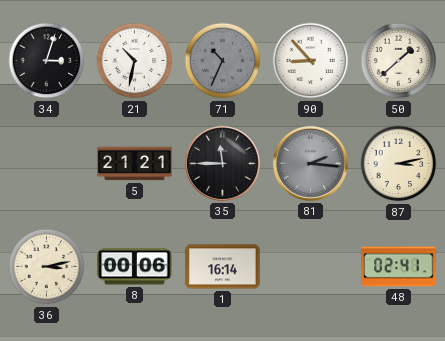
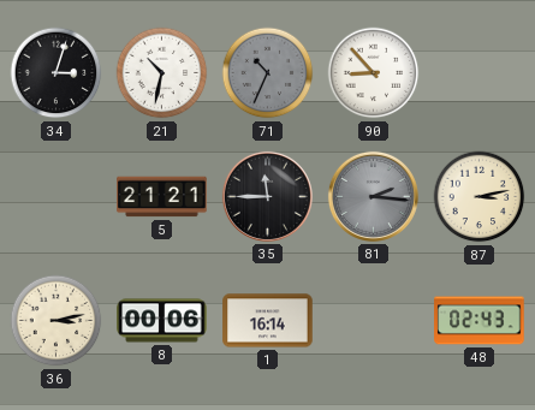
50: 1:38 -> none
48: 02:41 -> 02:43
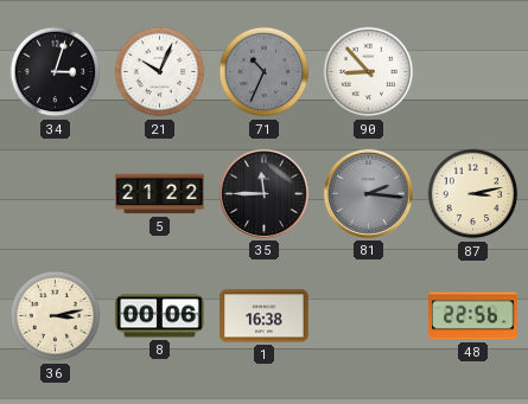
21: 10:32 -> 10:04
5: 21:21 -> 21:22
1: 16:14 -> 16:38
48: 02:43 -> 22:56
